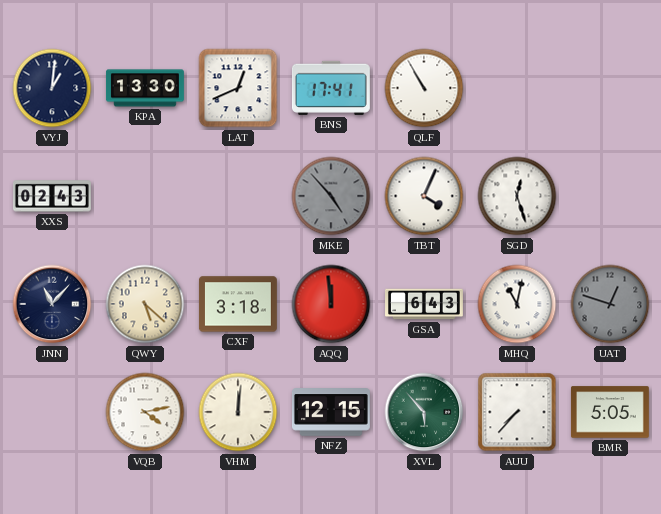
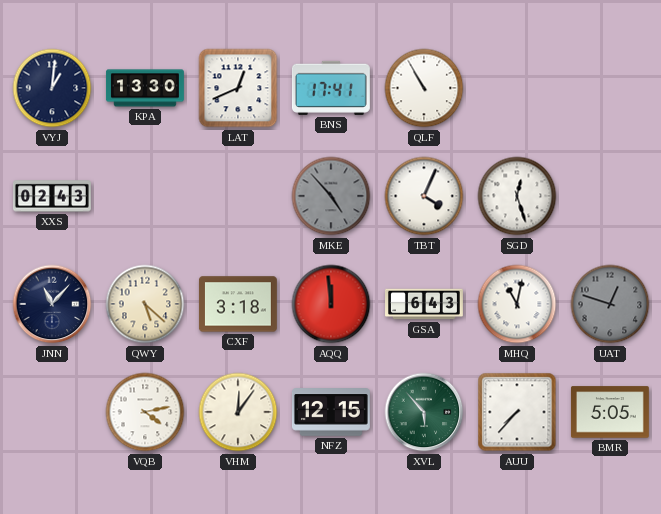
VHM: 12:01 -> 12:06
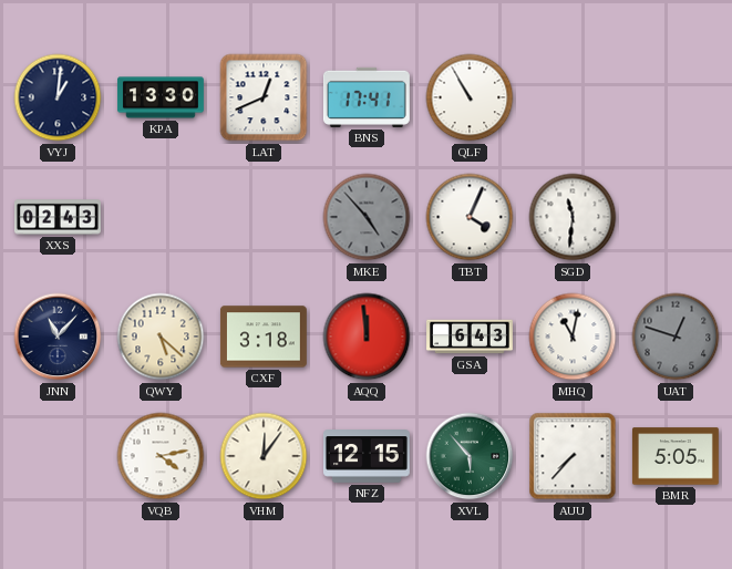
SGD: 12:27 -> 11:31
